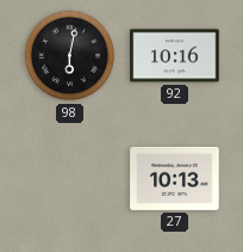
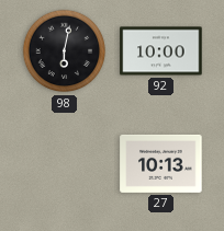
92: 10:16 -> 10:00
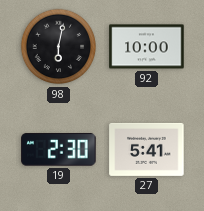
19: none -> 2:30
27: 10:13 -> 5:41
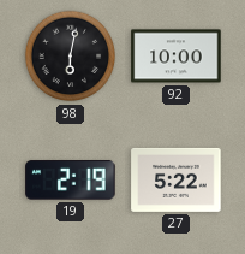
19: 2:30 -> 2:19
27: 5:41 -> 5:22
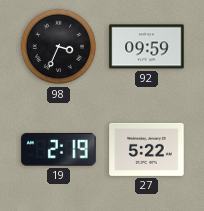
98: 6:02 -> 3:34
92: 10:00 -> 09:59
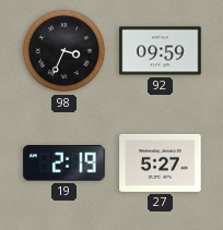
27: 5:22 -> 5:27
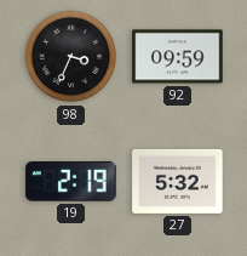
27: 5:27 -> 5:32
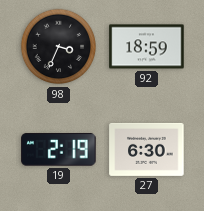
92: 09:59 -> 18:59
27: 5:32 -> 6:30
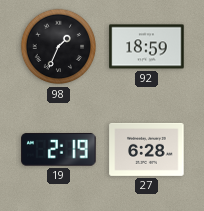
98: 3:34 -> 1:34
27: 6:30 -> 6:28
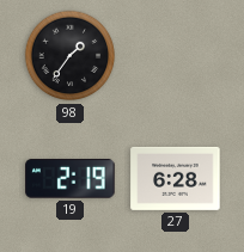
98: 1:34 -> 1:36
92: 18:59 -> none
